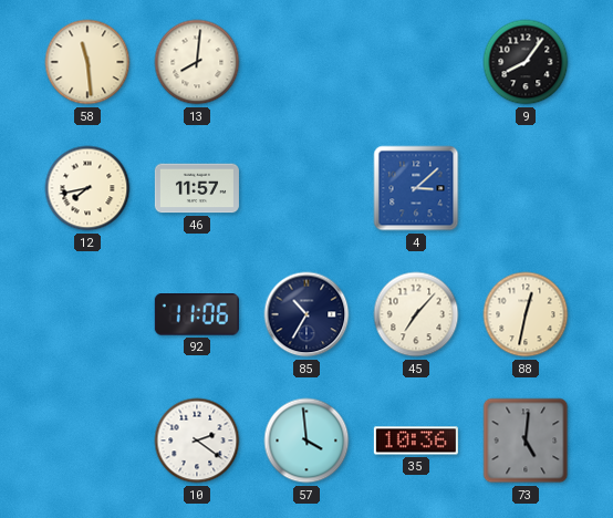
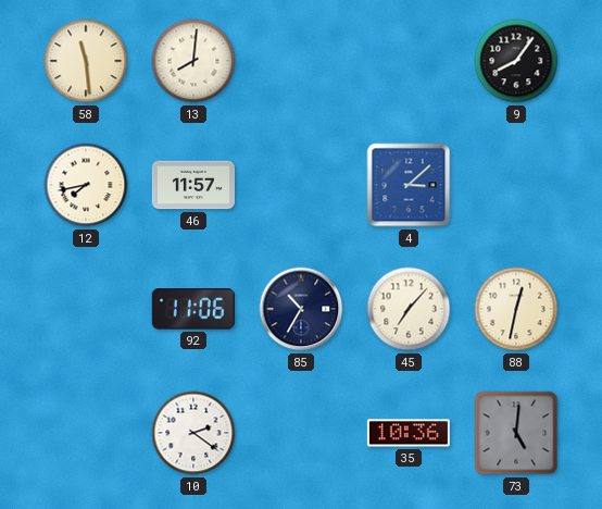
57: 3:59 -> none
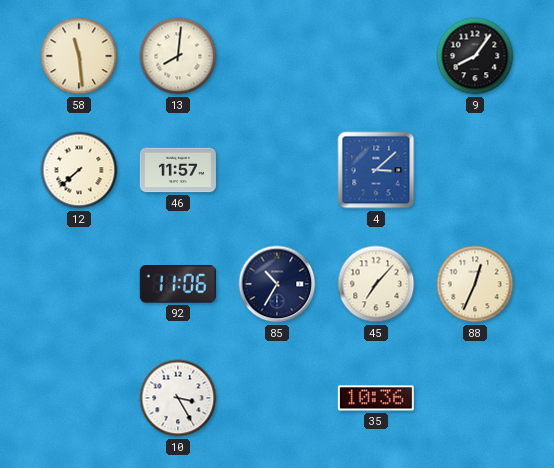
12: 7:43 -> 7:38
88: 12:32 -> 12:34
10: 2:21 -> 3:25
73: 5:01 -> none
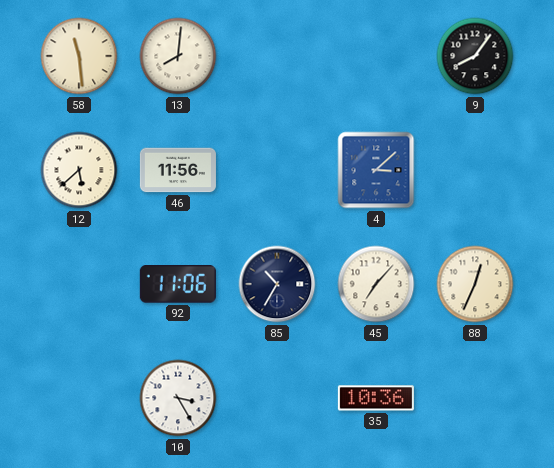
12: 7:38 -> 5:38
46: 11:57 -> 11:56
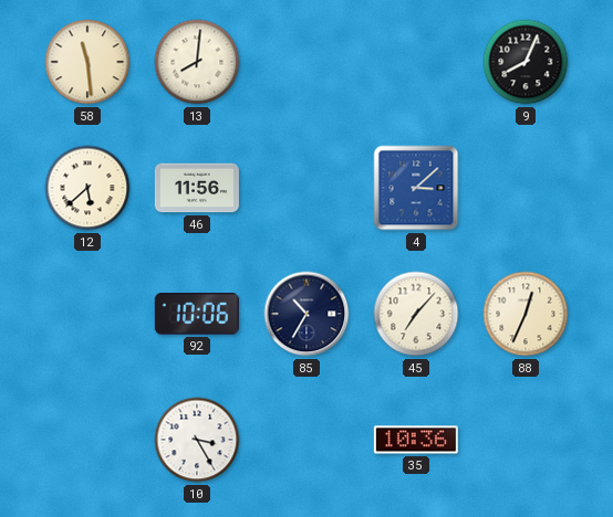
9: 8:06 -> 8:04
92: 11:06 -> 10:06
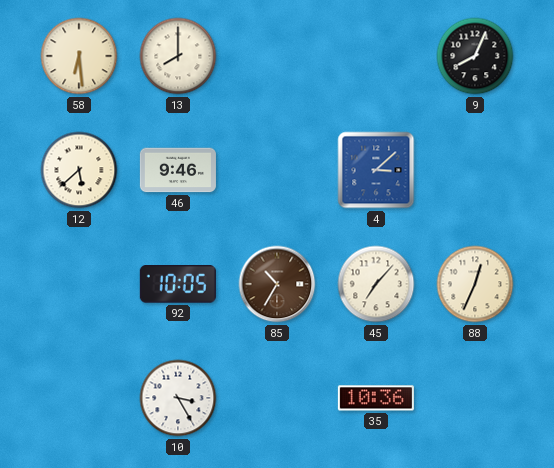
58: 11:29 -> 6:29
13: 8:01 -> 8:00
46: 11:56 -> 9:46
92: 10:06 -> 10:05
85 dial: navy -> brown
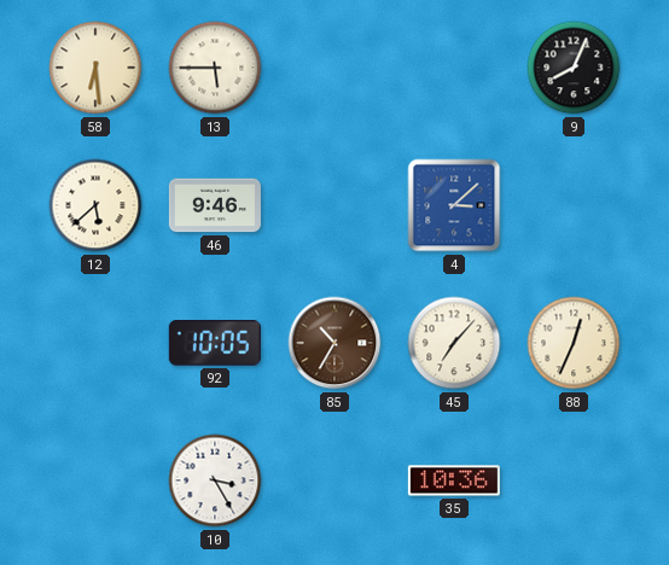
13: 8:00 -> 5:45
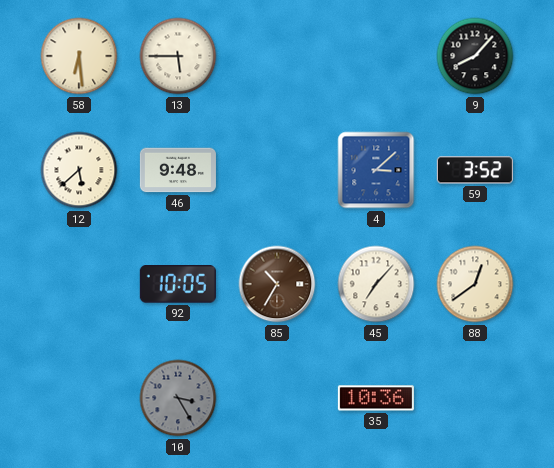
9: 8:04 -> 8:07
46: 9:46 -> 9:48
59: none -> 3:52
88: 12:34 -> 12:39
10 dial: white -> grey
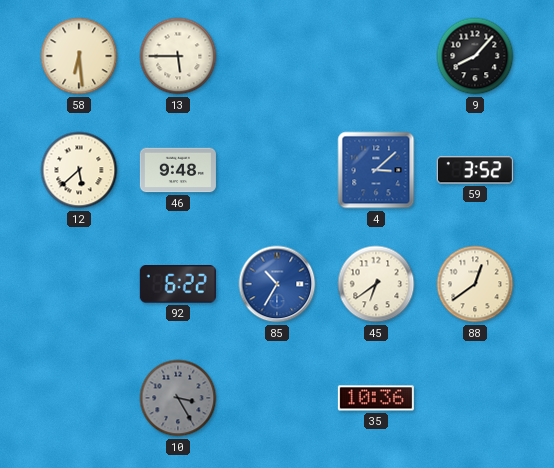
92: 10:05 -> 6:22
85 dial: brown -> blue
45: 7:07 -> 6:39
